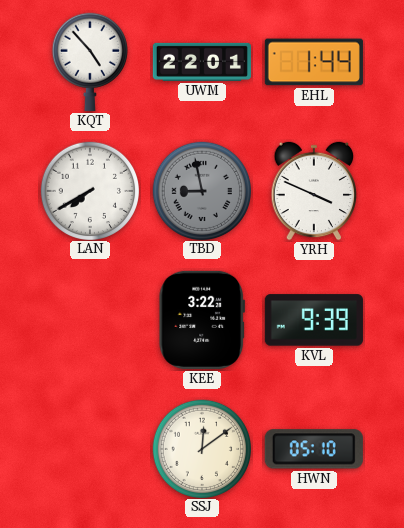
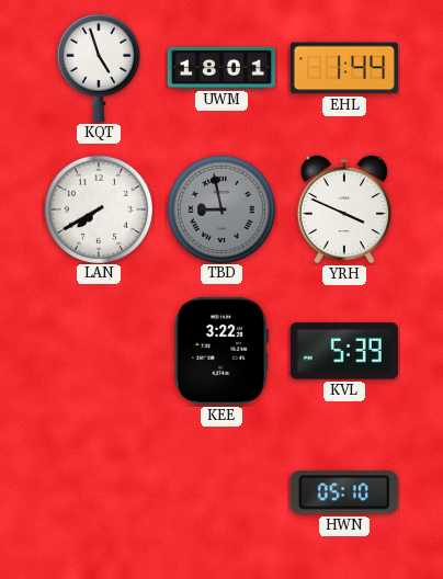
KQT: 4:53 -> 4:57
UWM: 22:01 -> 18:01
KVL: 9:39 -> 5:39
SSJ: 12:09 -> none
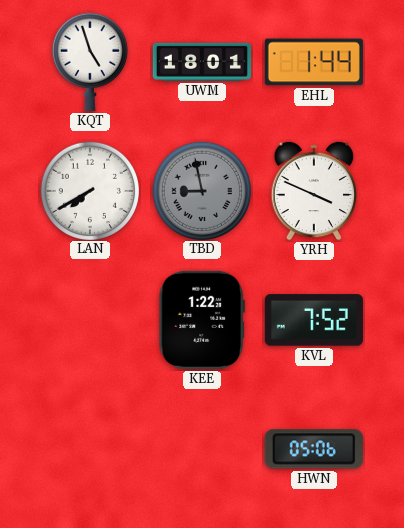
KEE: 3:22 -> 1:22
KVL: 5:39 -> 7:52
HWN: 05:10 -> 05:06
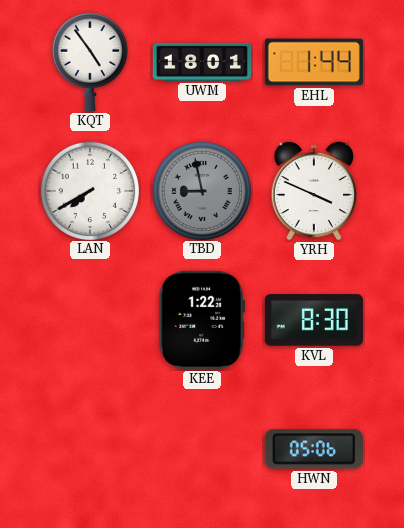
KQT: 4:57 -> 4:54
KVL: 7:52 -> 8:30
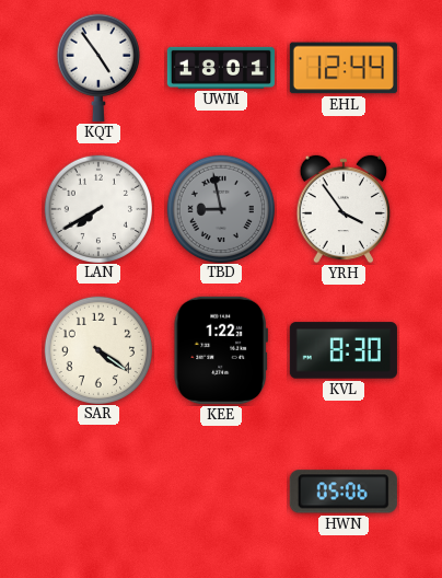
EHL: 1:44 -> 12:44
YRH: 3:49 -> 3:54
SAR: none -> 4:21
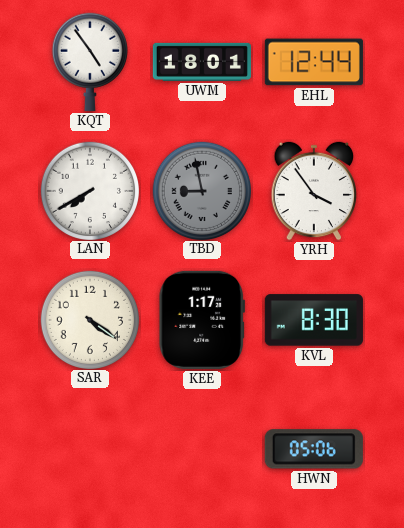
KEE: 1:22 -> 1:17
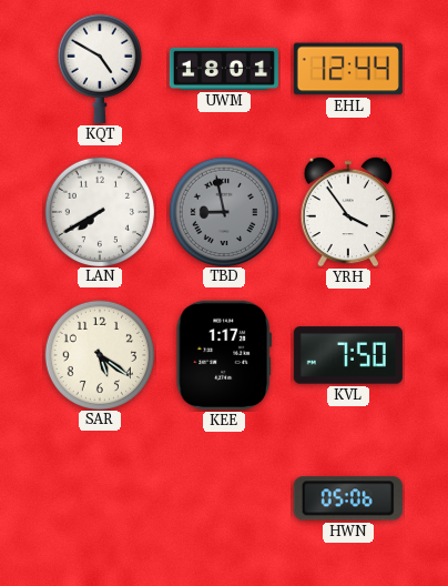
KQT: 4:54 -> 4:50
SAR: 4:21 -> 5:21
KVL: 8:30 -> 7:50
